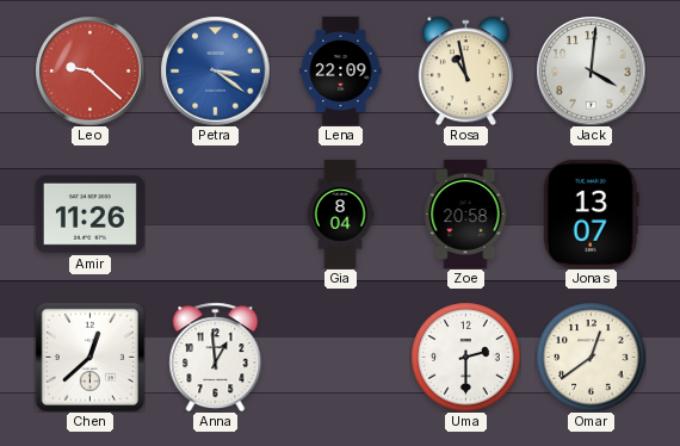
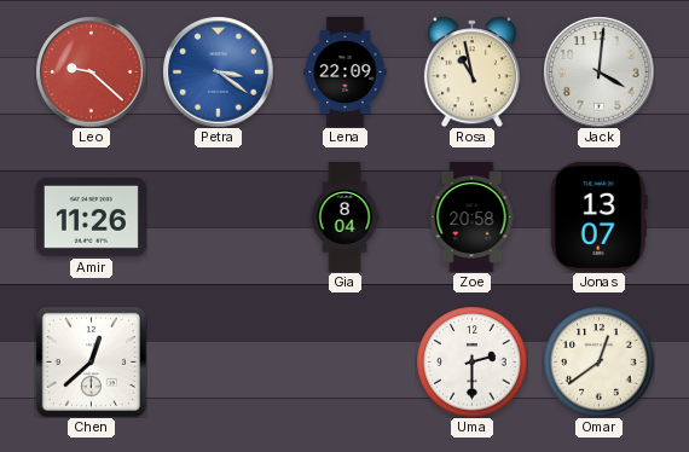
Anna: 12:59 -> none
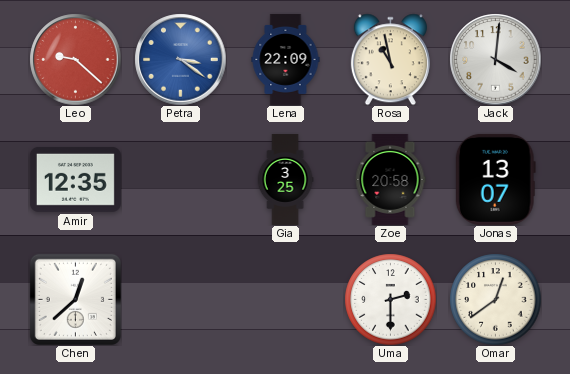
Amir: 11:26 -> 12:35
Gia: 8:04 -> 3:25
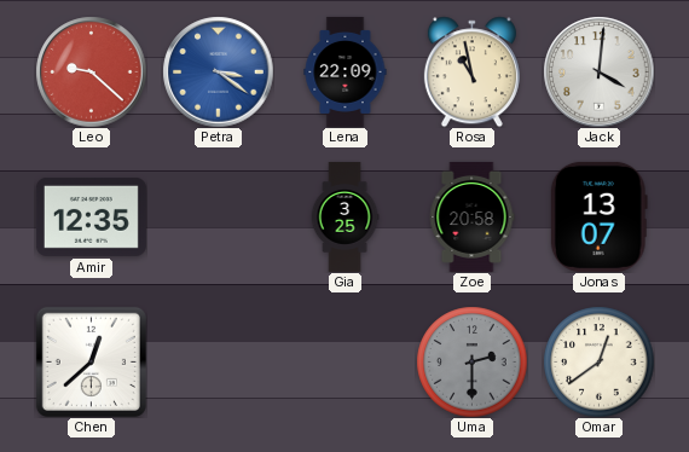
Uma dial: white -> grey
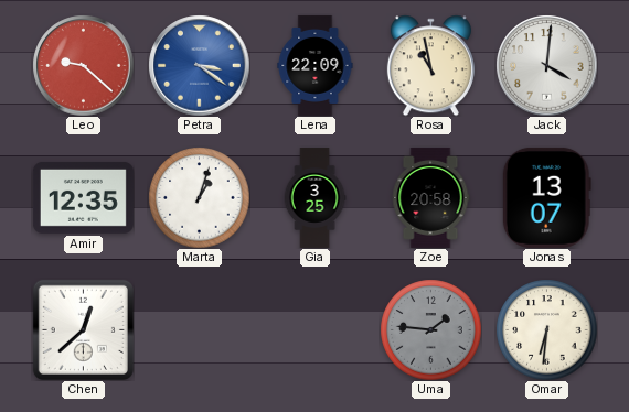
Marta: none -> 1:03
Uma: 2:30 -> 1:46
Omar: 12:39 -> 6:31
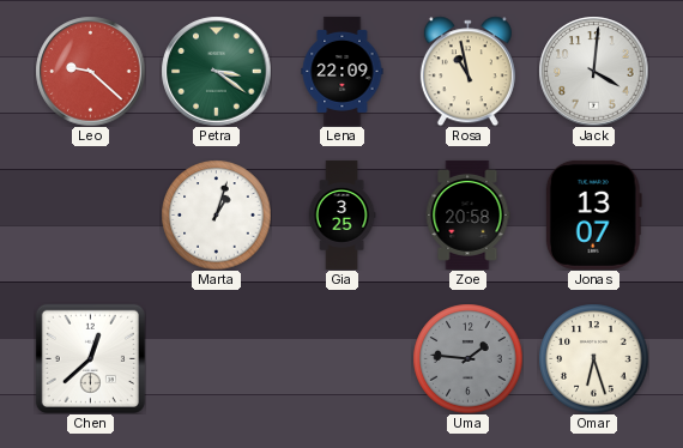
Petra dial: blue -> green
Amir: 12:35 -> none
Omar: 6:31 -> 6:27
